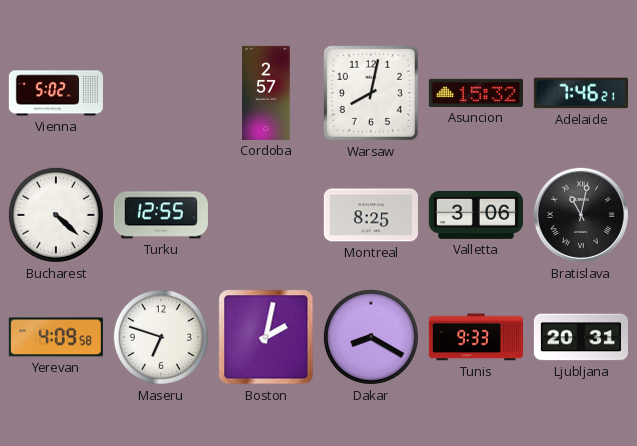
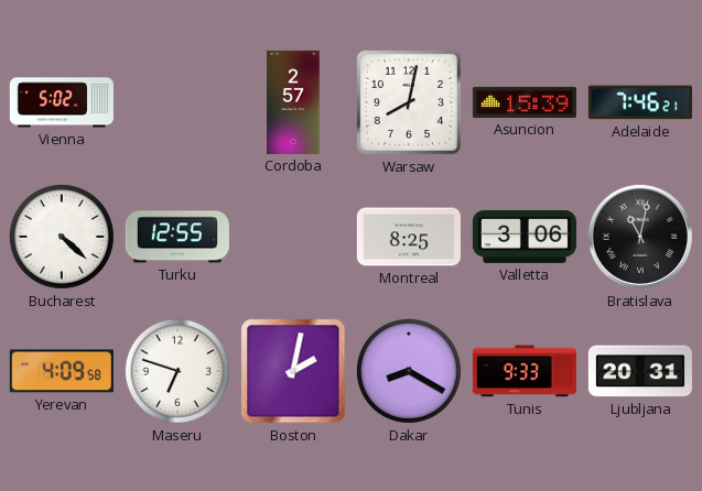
Asuncion: 15:32 -> 15:39
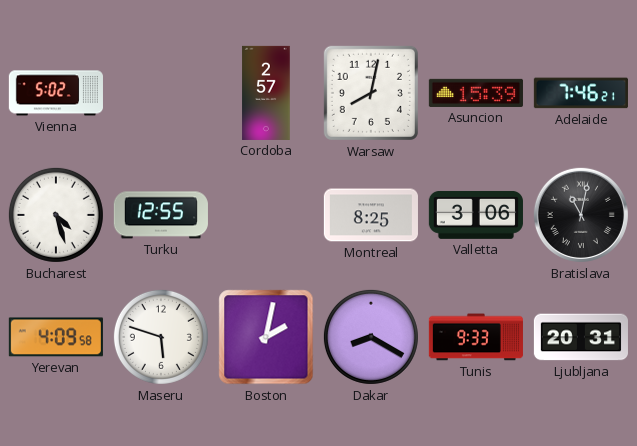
Bucharest: 4:22 -> 4:27
Maseru: 6:48 -> 5:48
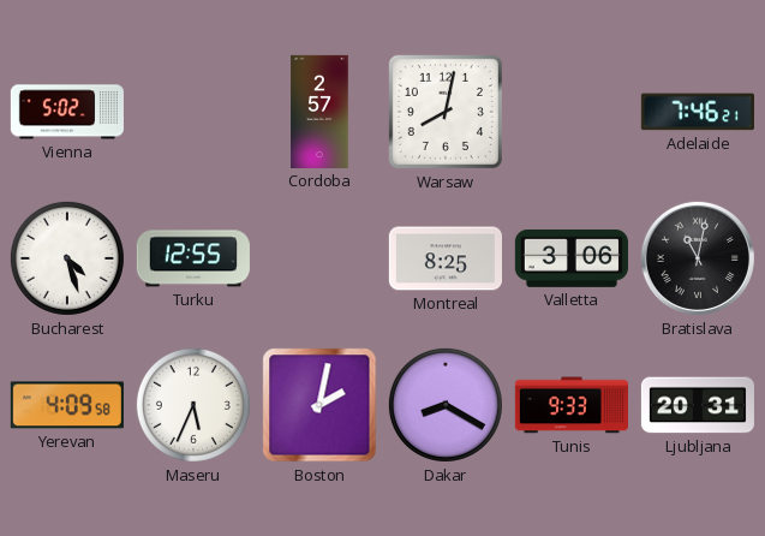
Asuncion: 15:39 -> none
Maseru: 5:48 -> 5:34
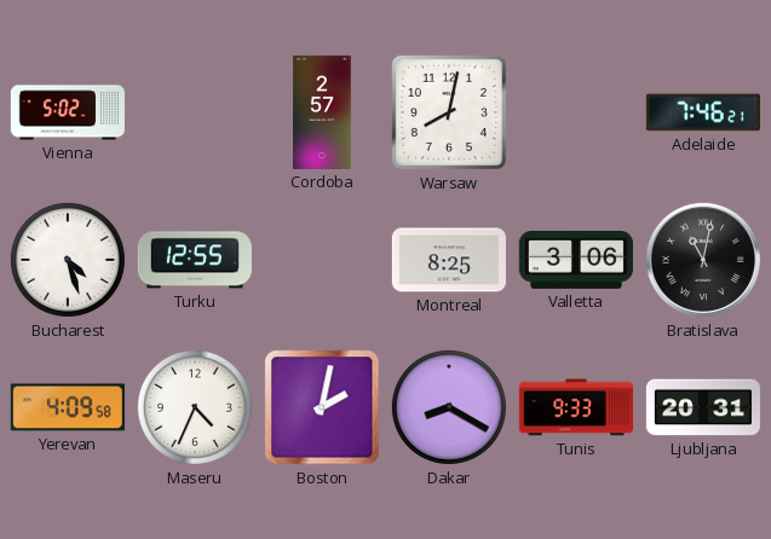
Maseru: 5:34 -> 4:34
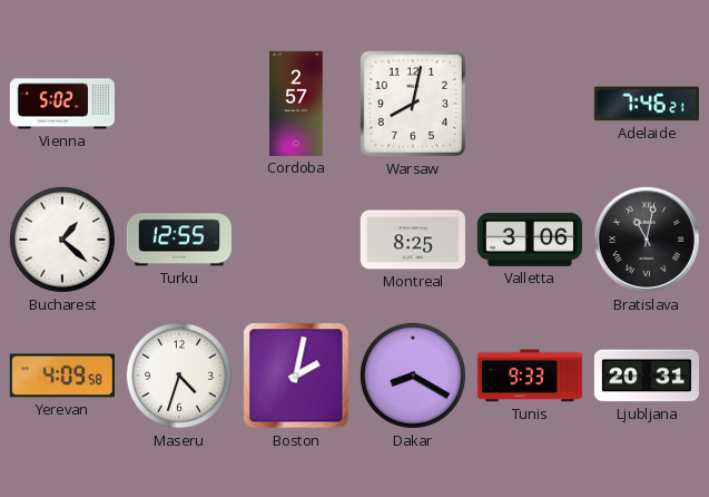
Bucharest: 4:27 -> 1:22
Maseru: 4:34 -> 4:33
